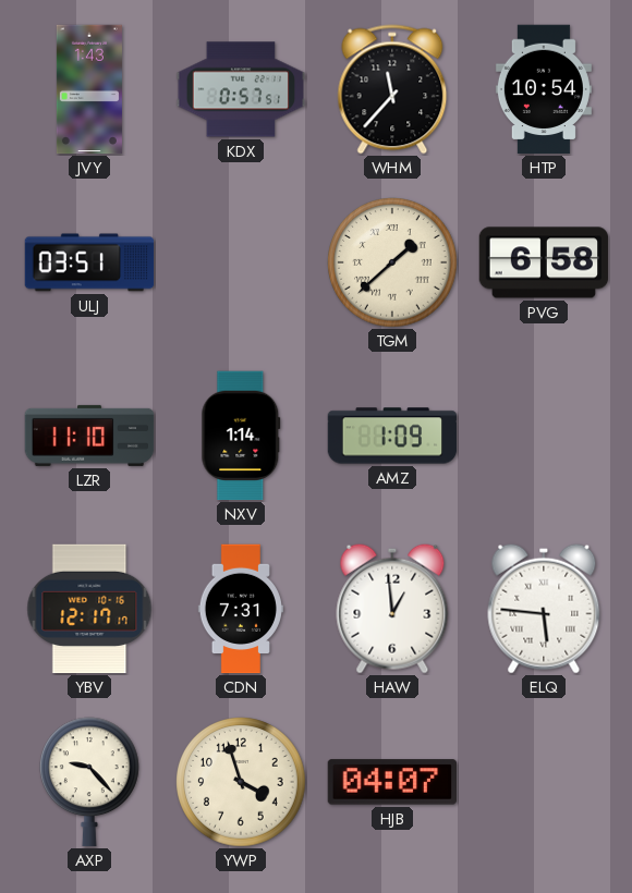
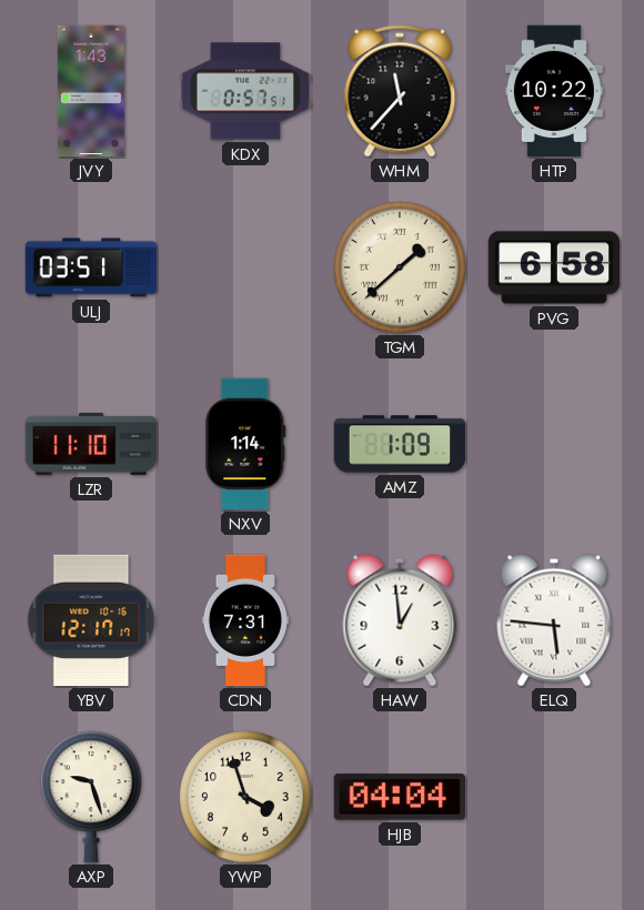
HTP: 10:54 -> 10:22
AXP: 9:23 -> 9:27
HJB: 04:07 -> 04:04
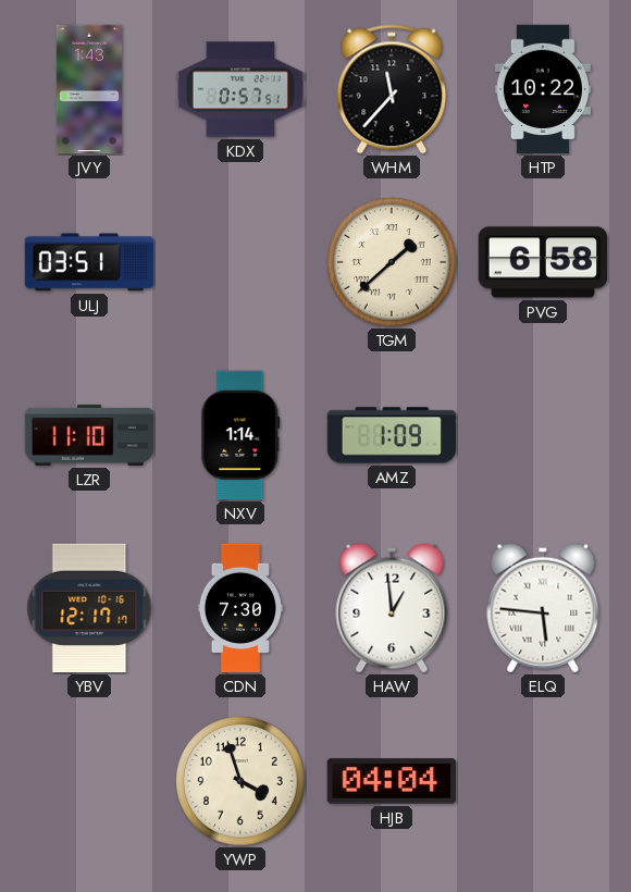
CDN: 7:31 -> 7:30
AXP: 9:27 -> none
